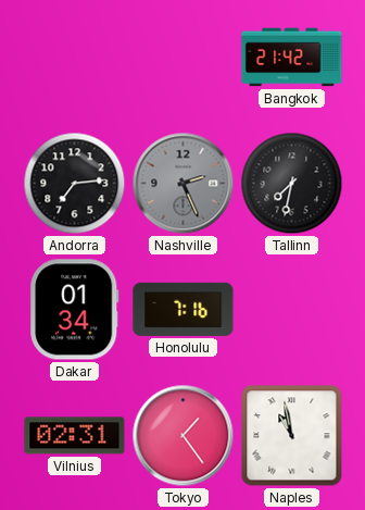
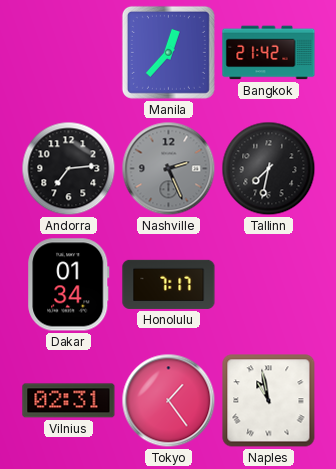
Manila: none -> 12:37
Honolulu: 7:16 -> 7:17
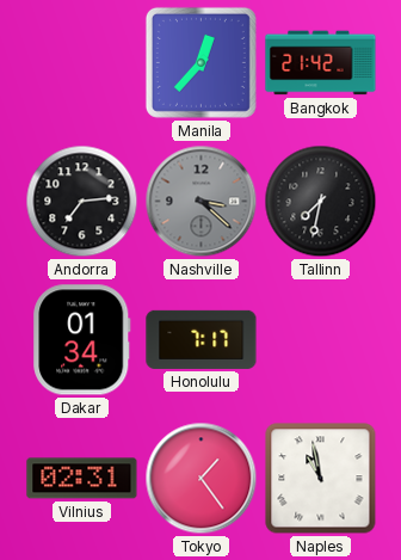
Nashville: 2:26 -> 3:22
